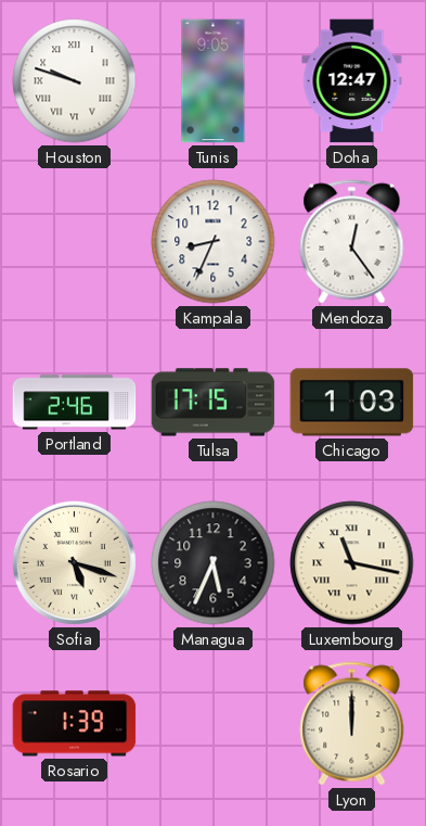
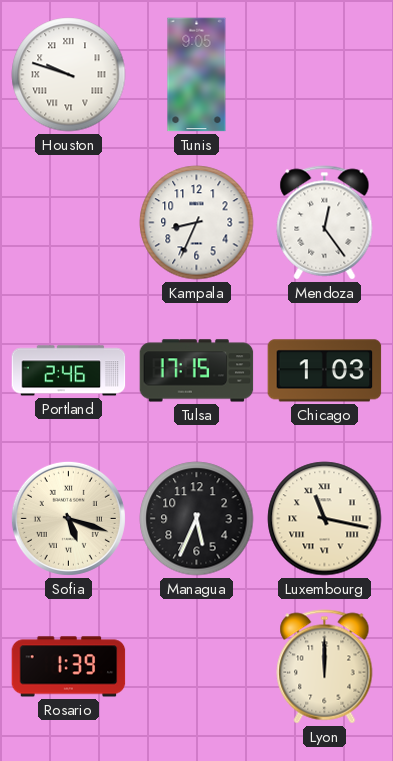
Doha: 12:47 -> none
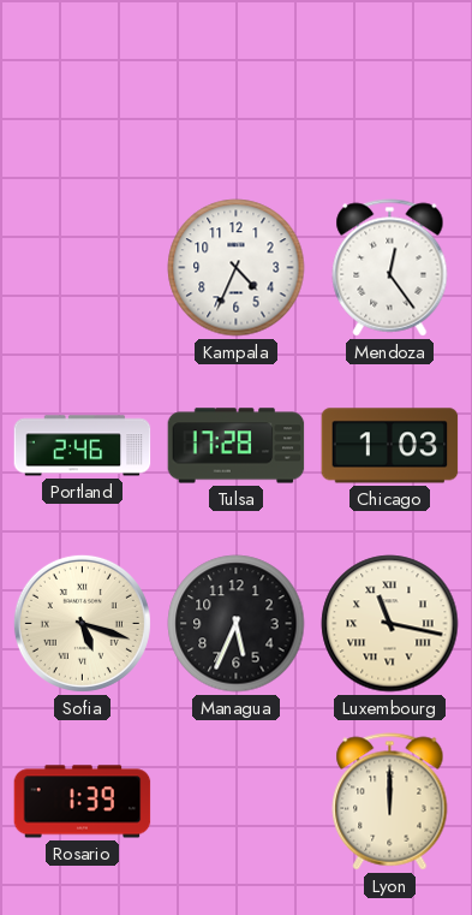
Houston: 9:48 -> none
Tunis: 9:05 -> none
Kampala: 8:34 -> 4:34
Tulsa: 17:15 -> 17:28
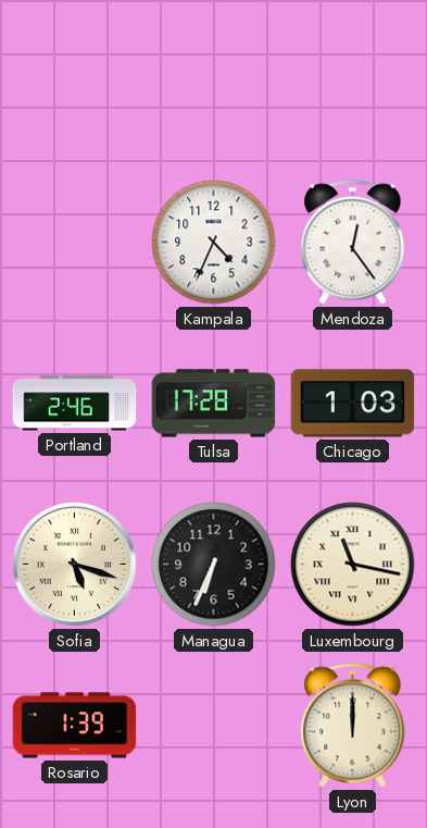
Managua: 5:34 -> 6:34
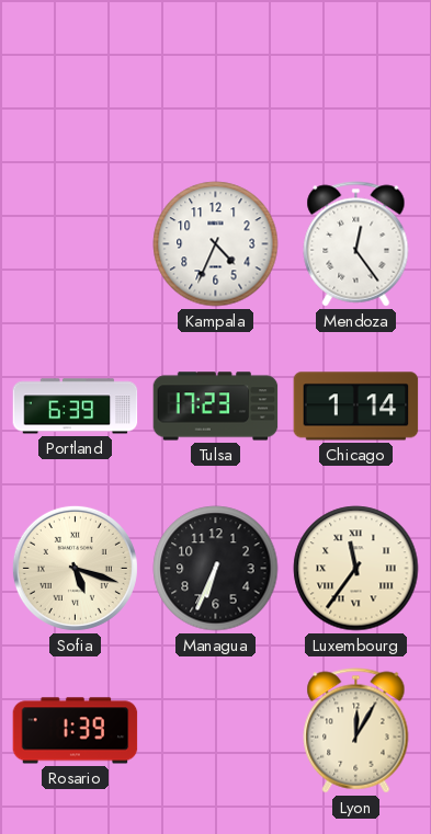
Portland: 2:46 -> 6:39
Tulsa: 17:28 -> 17:23
Chicago: 1:03 -> 1:14
Luxembourg: 11:17 -> 11:36
Lyon: 12:00 -> 12:05
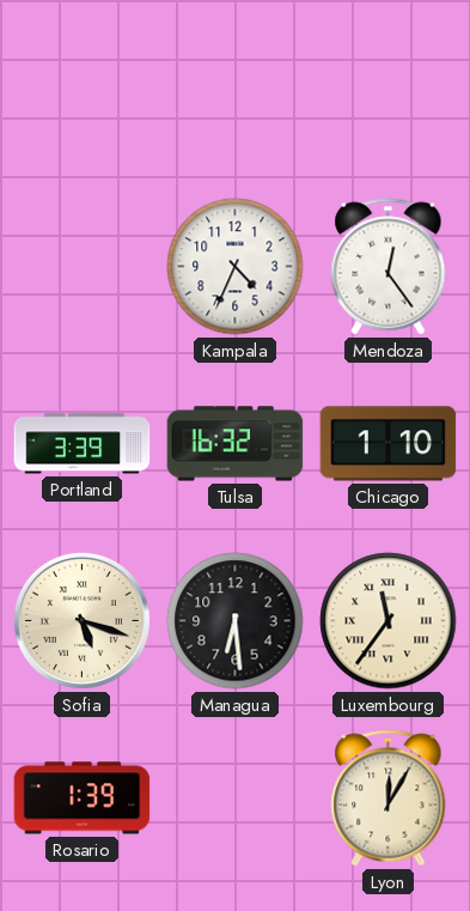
Portland: 6:39 -> 3:39
Tulsa: 17:23 -> 16:32
Chicago: 1:14 -> 1:10
Managua: 6:34 -> 6:29
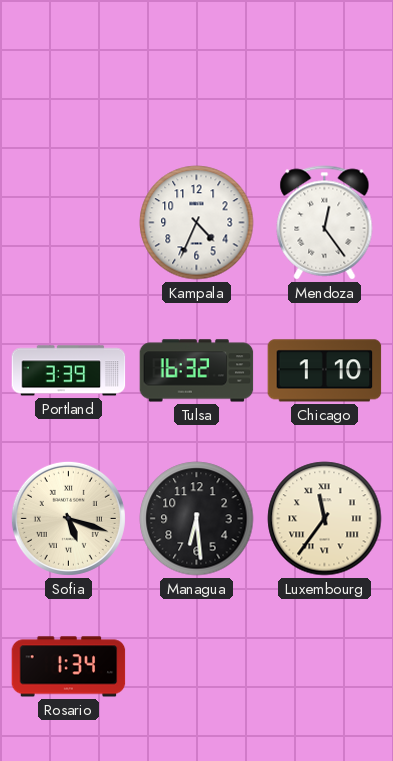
Rosario: 1:39 -> 1:34
Lyon: 12:05 -> none
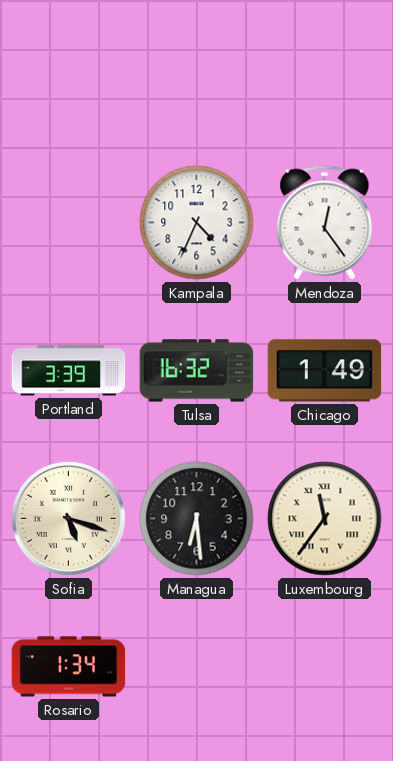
Chicago: 1:10 -> 1:49
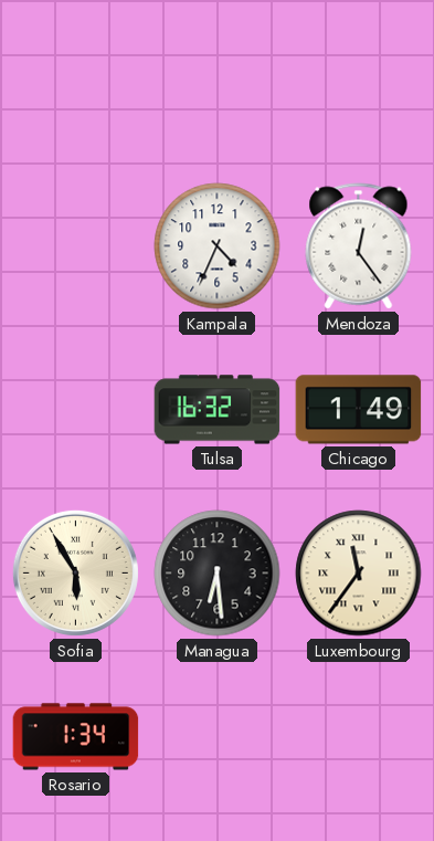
Portland: 3:39 -> none
Sofia: 5:18 -> 5:55
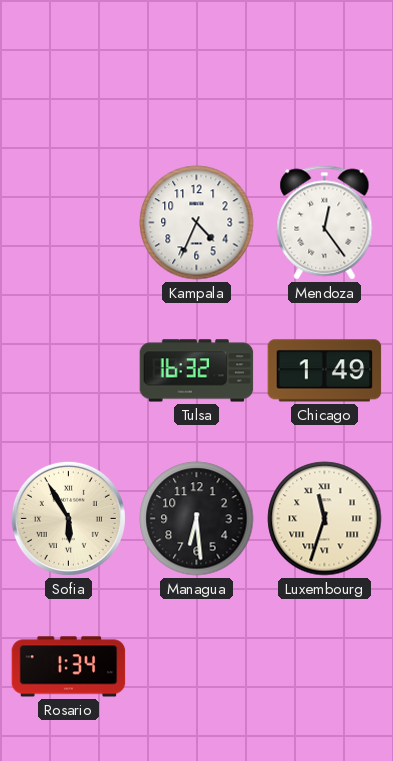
Luxembourg: 11:36 -> 11:33
